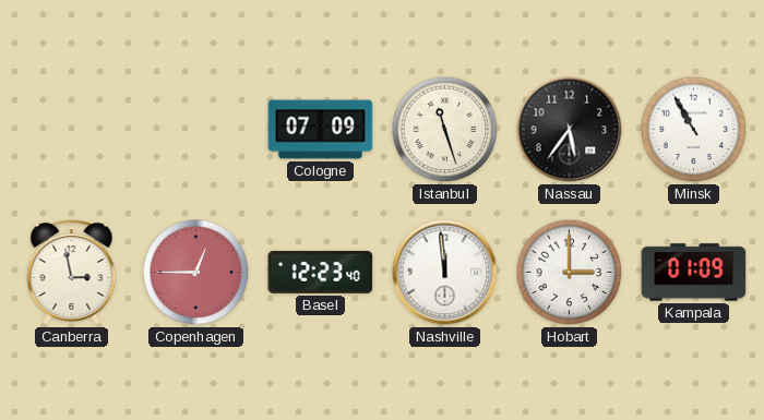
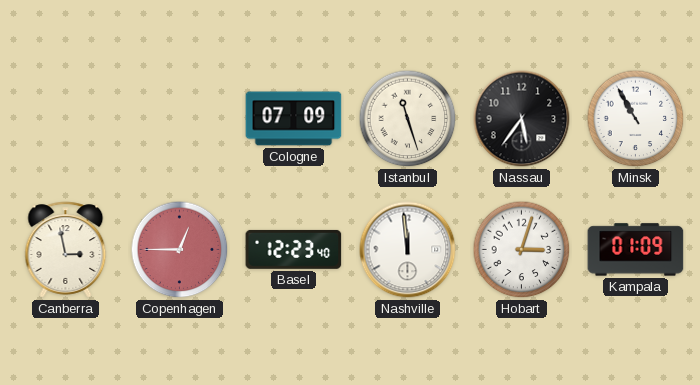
Hobart: 3:00 -> 3:03
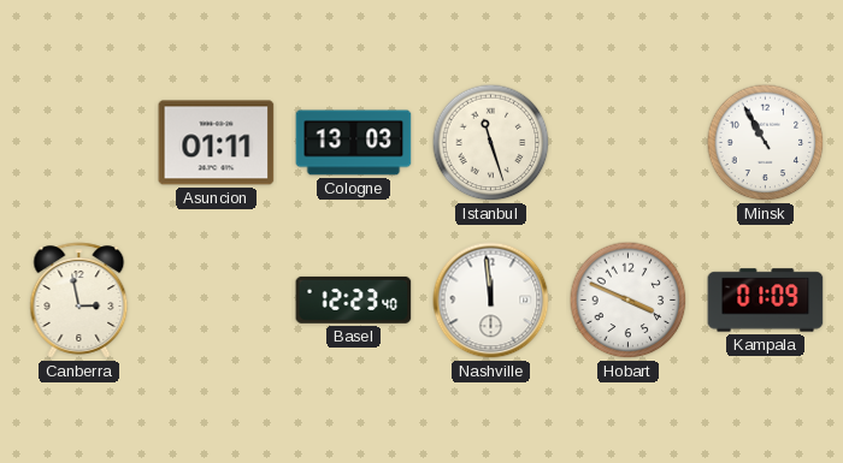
Asuncion: none -> 01:11
Cologne: 07:09 -> 13:03
Nassau: 5:36 -> none
Copenhagen: 12:45 -> none
Hobart: 3:03 -> 3:49
